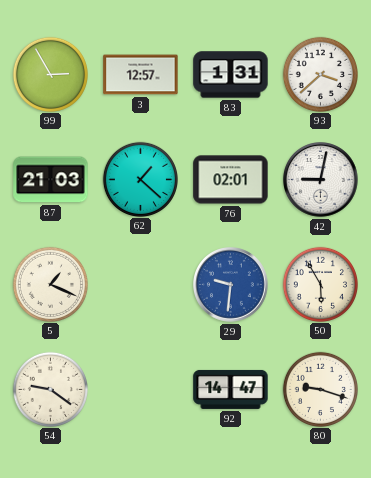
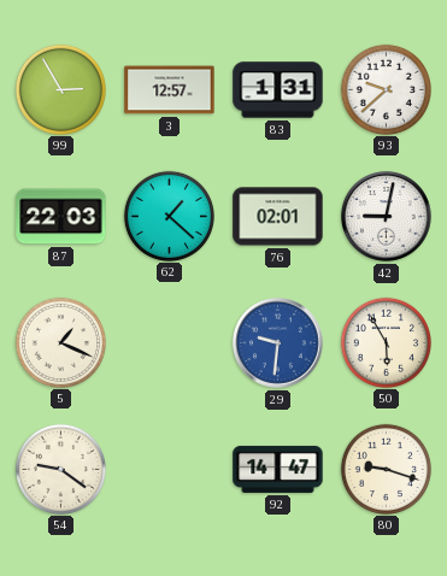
93: 3:38 -> 9:38
87: 21:03 -> 22:03
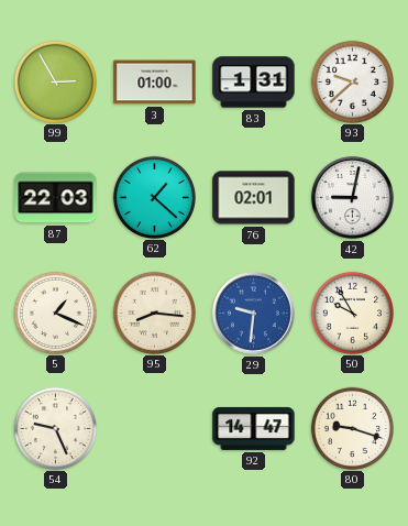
3: 12:57 -> 01:00
95: none -> 8:16
50: 5:55 -> 9:55
54: 9:21 -> 9:26
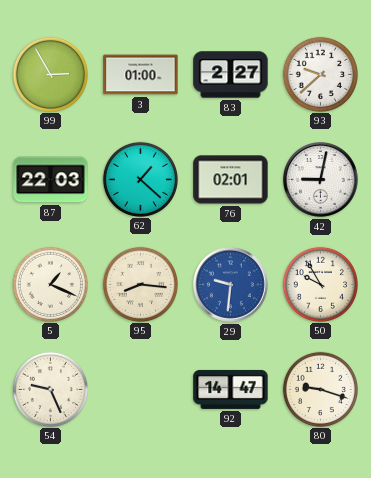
83: 1:31 -> 2:27
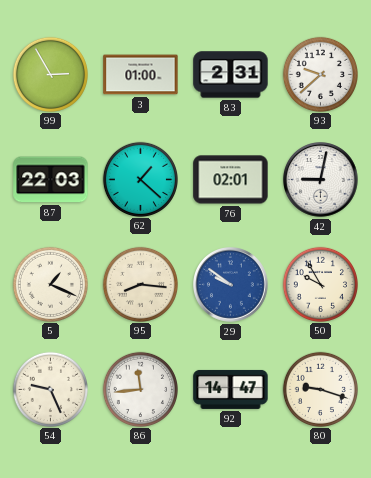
83: 2:27 -> 2:31
29: 9:31 -> 9:51
86: none -> 11:44
